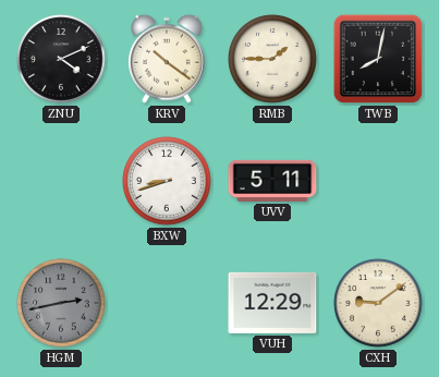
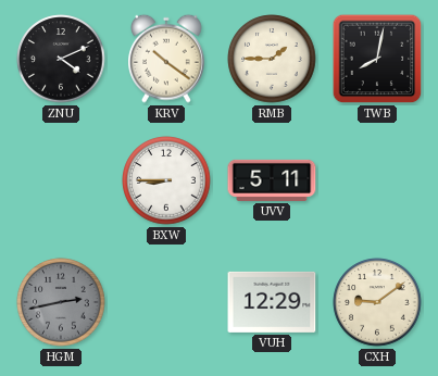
BXW: 8:42 -> 8:45
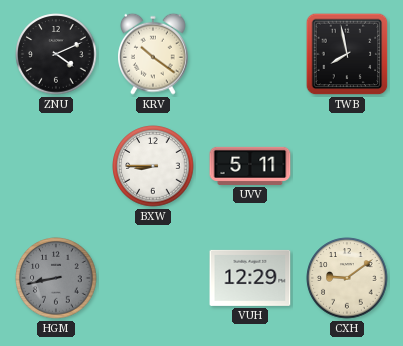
RMB: 1:45 -> none
TWB: 8:02 -> 7:58
HGM: 2:43 -> 8:43
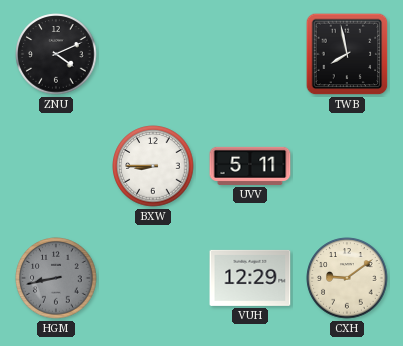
KRV: 10:21 -> none
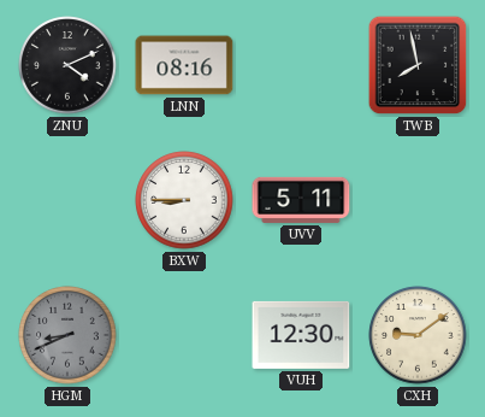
LNN: none -> 08:16
HGM: 8:43 -> 8:41
VUH: 12:29 -> 12:30
